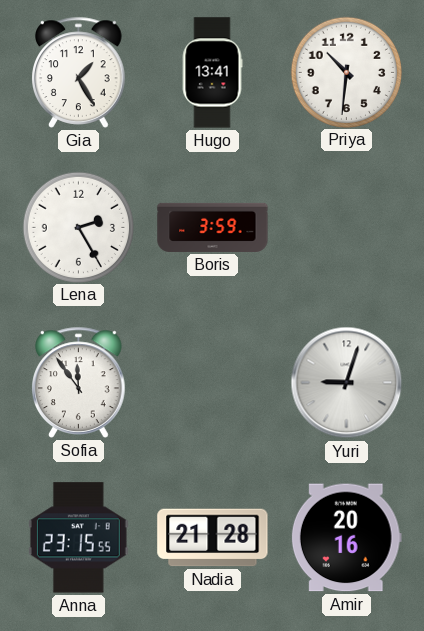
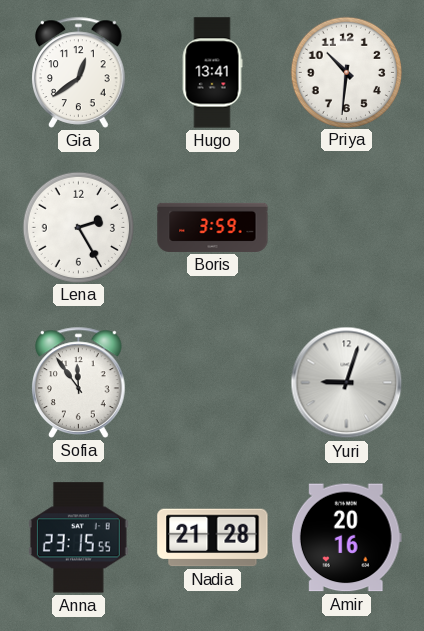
Gia: 1:25 -> 12:39
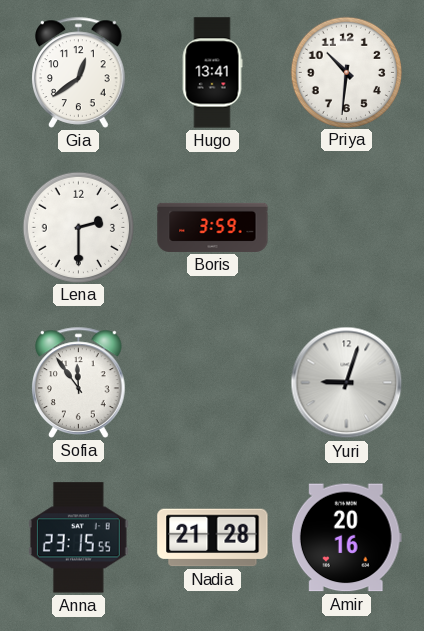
Lena: 2:25 -> 2:30
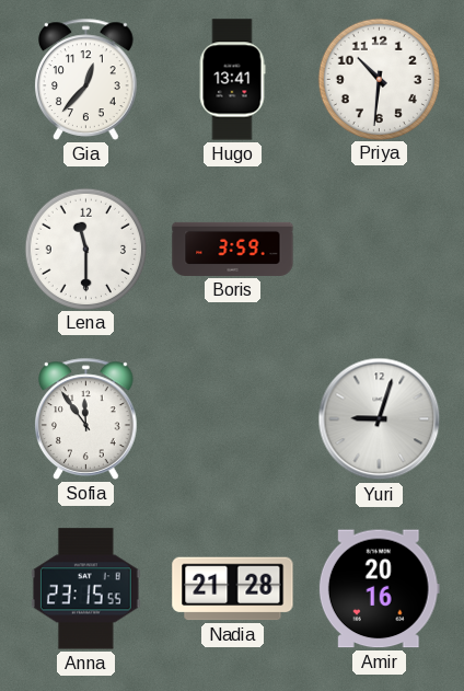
Gia: 12:39 -> 12:37
Lena: 2:30 -> 11:30
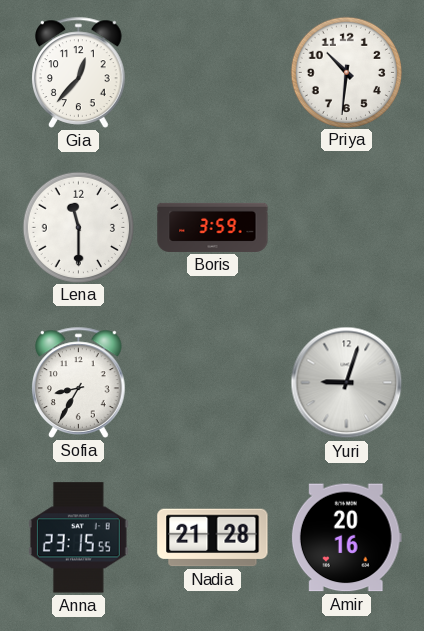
Hugo: 13:41 -> none
Sofia: 11:54 -> 8:35
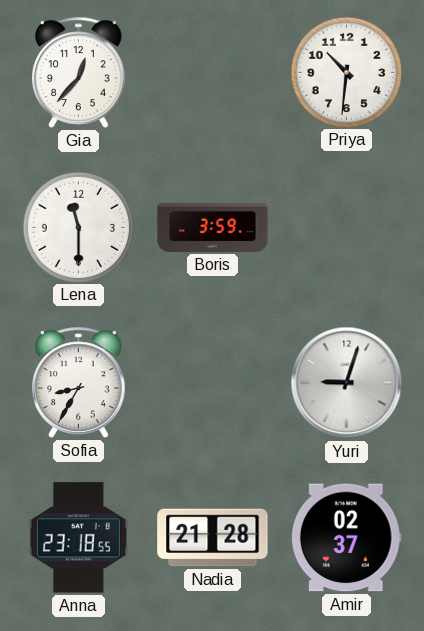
Anna: 23:15 -> 23:18
Amir: 20:16 -> 02:37
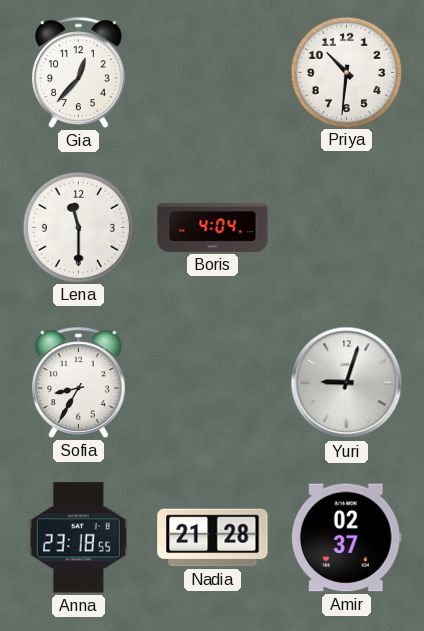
Boris: 3:59 -> 4:04
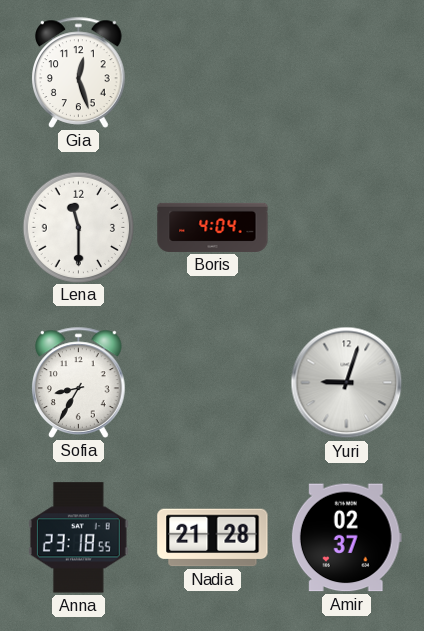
Gia: 12:37 -> 12:27
Priya: 10:31 -> none
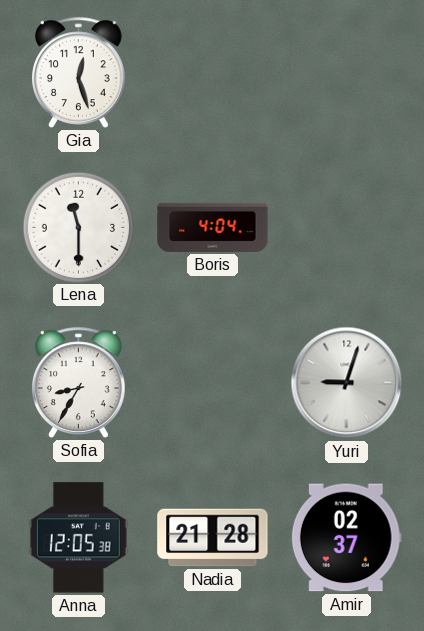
Anna: 23:18 -> 12:05
